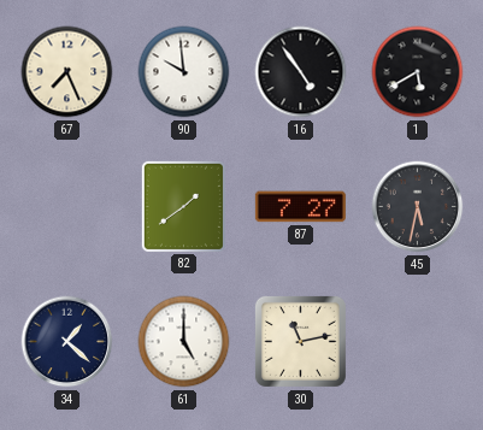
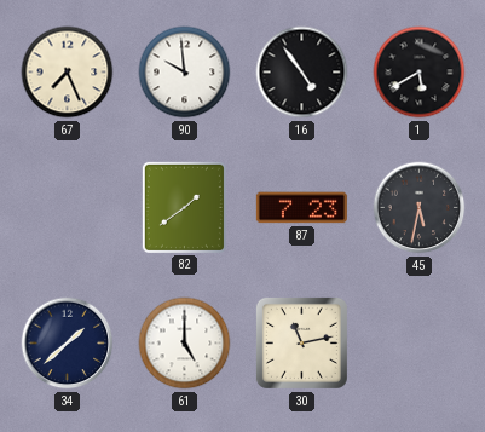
87: 7:27 -> 7:23
34: 1:22 -> 1:38
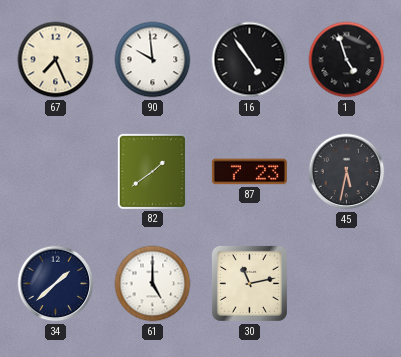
1: 5:40 -> 4:57
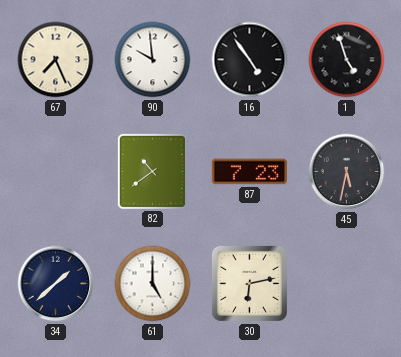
82: 1:39 -> 10:39
30: 11:13 -> 6:13
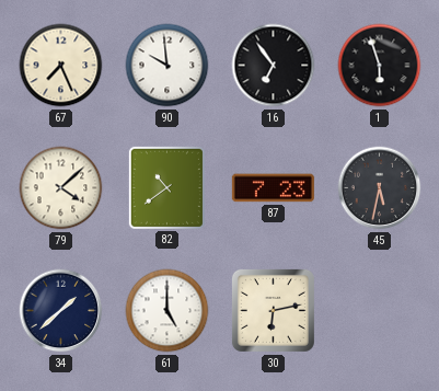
16: 4:54 -> 6:54
1: 4:57 -> 5:57
79: none -> 4:08
